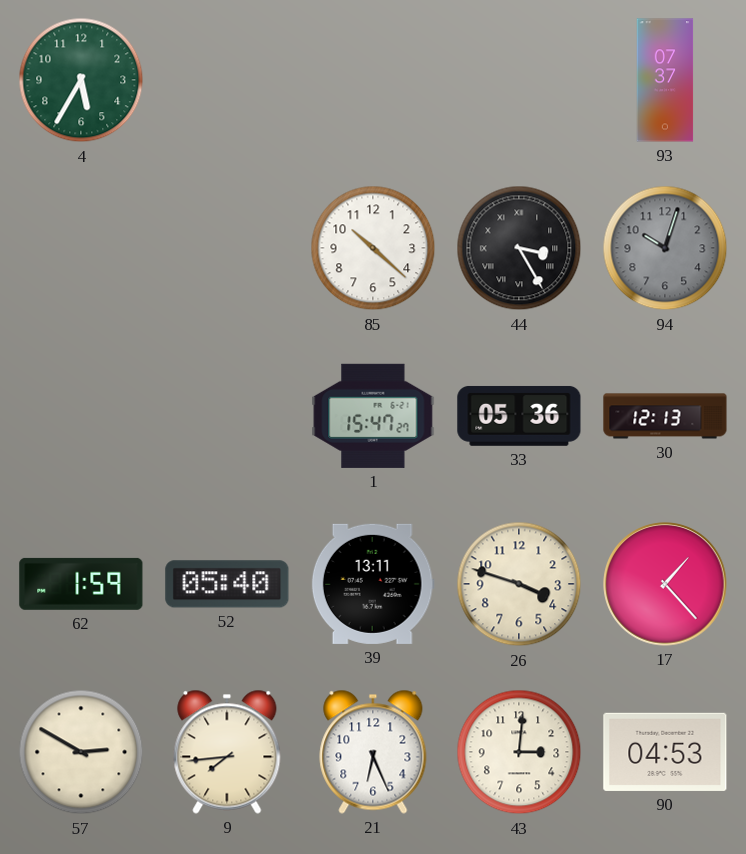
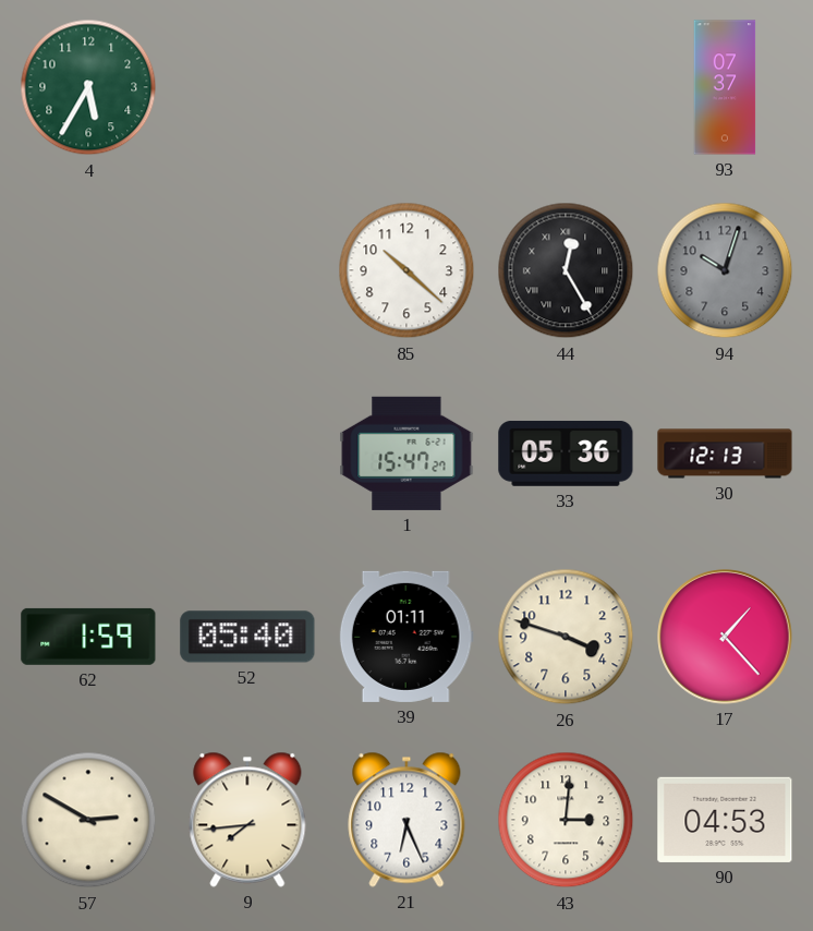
44: 3:25 -> 12:25
39: 13:11 -> 01:11
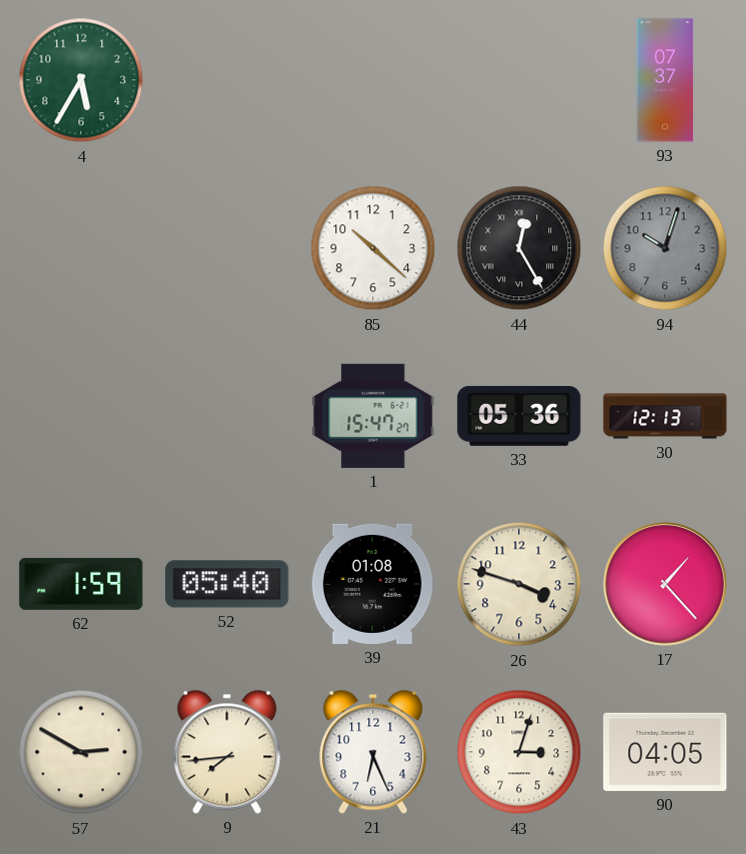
39: 01:11 -> 01:08
43: 3:01 -> 3:03
90: 04:53 -> 04:05
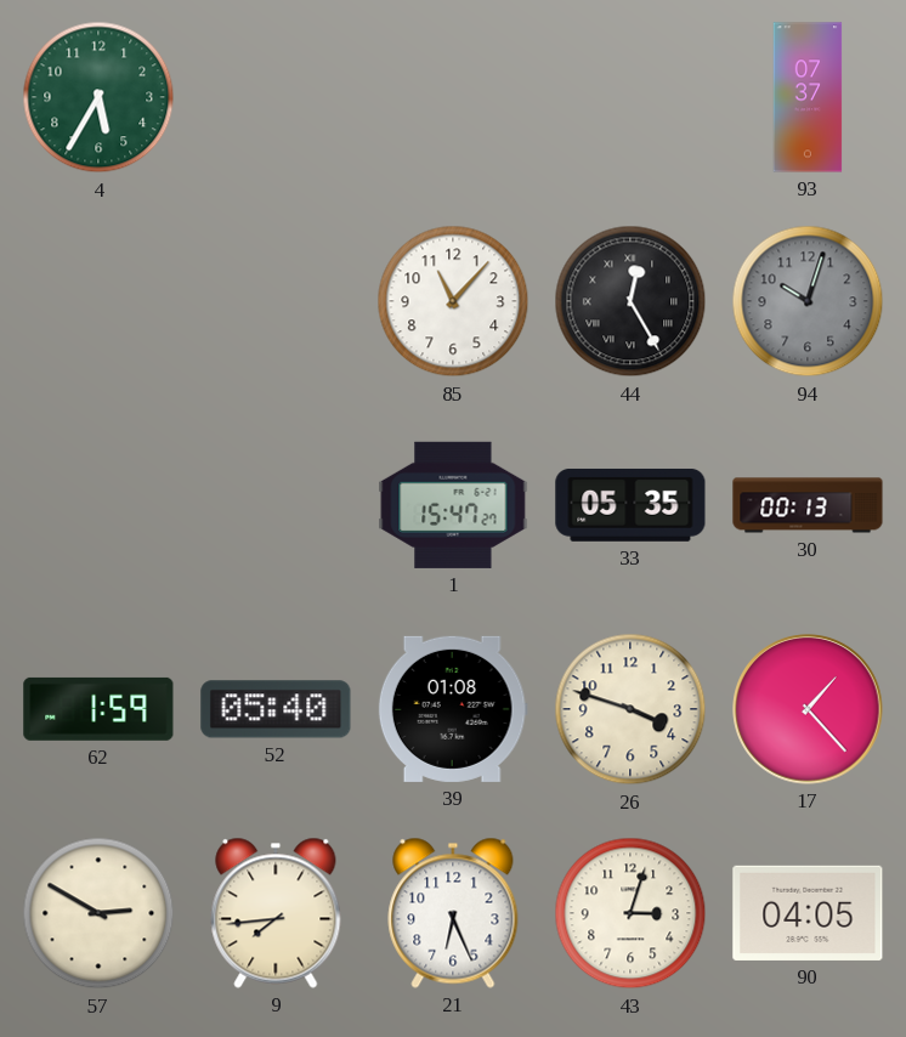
85: 10:22 -> 11:07
33: 05:36 -> 05:35
30: 12:13 -> 00:13
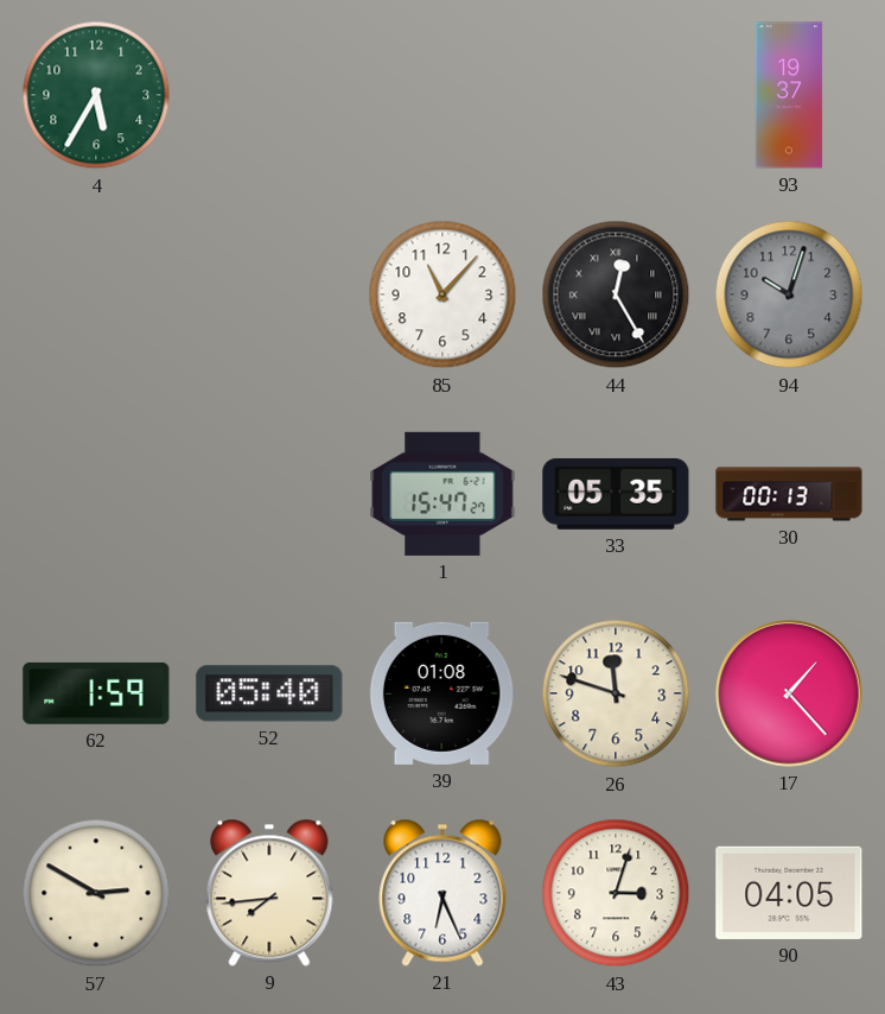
93: 07:37 -> 19:37
26: 3:48 -> 11:48
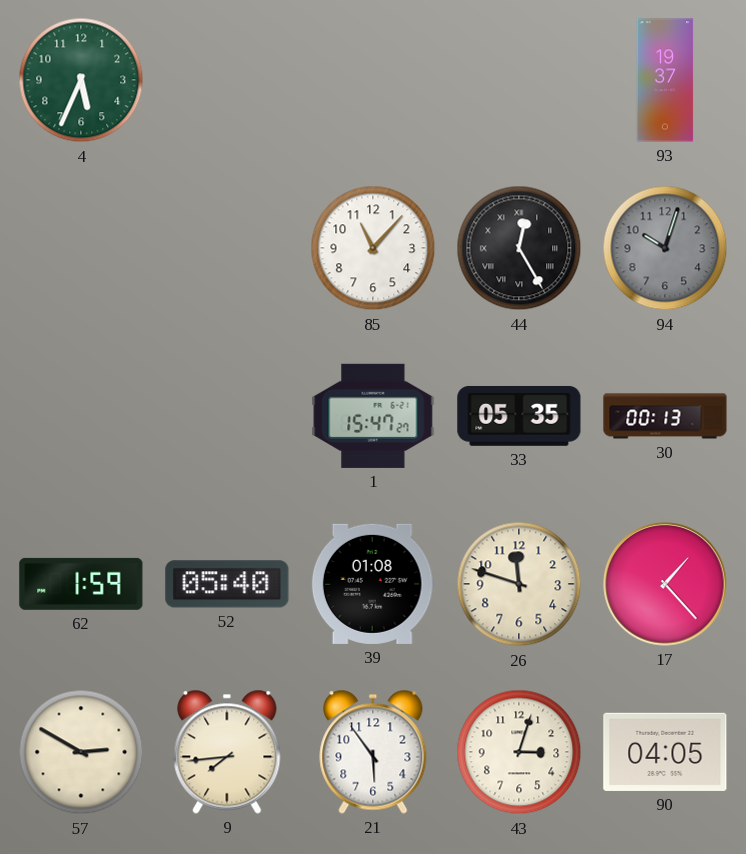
4: 5:35 -> 5:34
21: 6:26 -> 5:54
